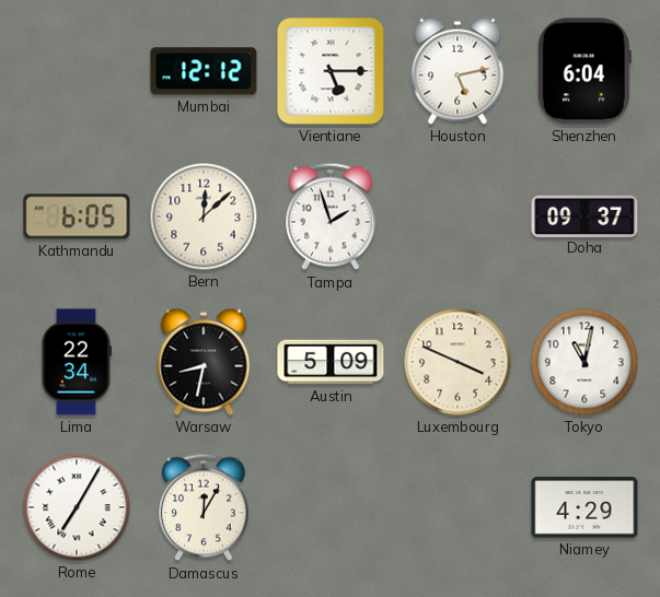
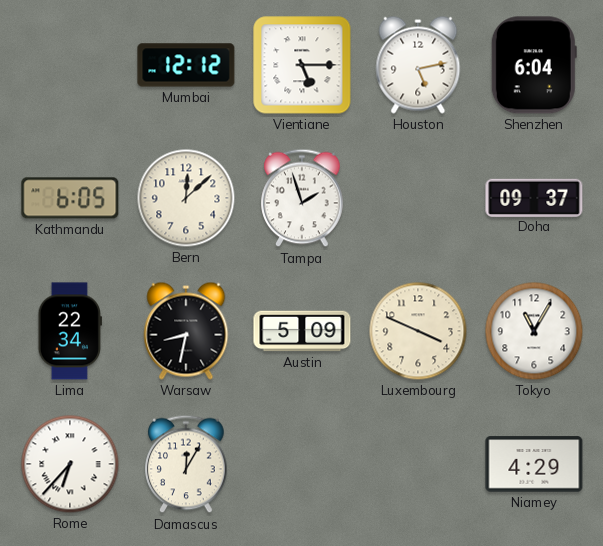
Tokyo: 11:02 -> 11:05
Rome: 7:05 -> 6:37
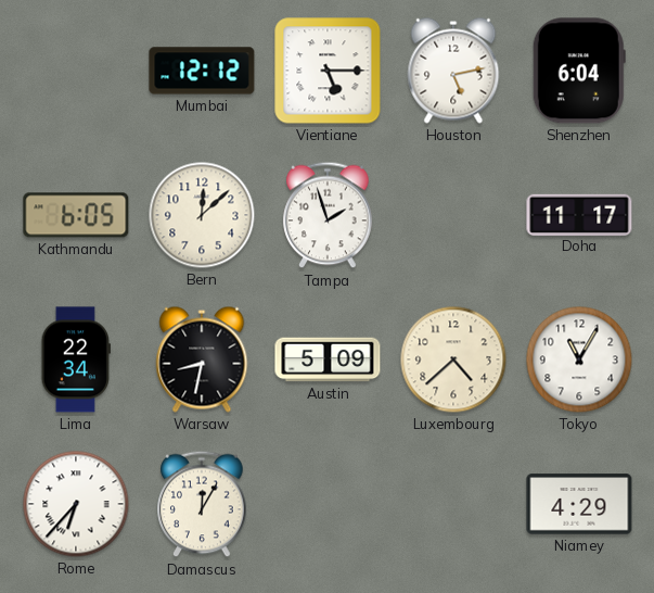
Doha: 09:37 -> 11:17
Luxembourg: 3:49 -> 4:38
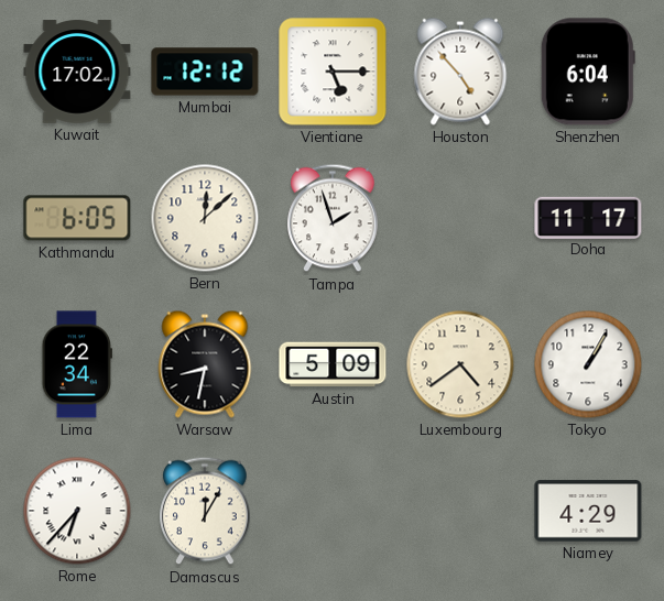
Kuwait: none -> 17:02
Houston: 5:13 -> 4:53
Luxembourg: 4:38 -> 4:39
Tokyo: 11:05 -> 1:05
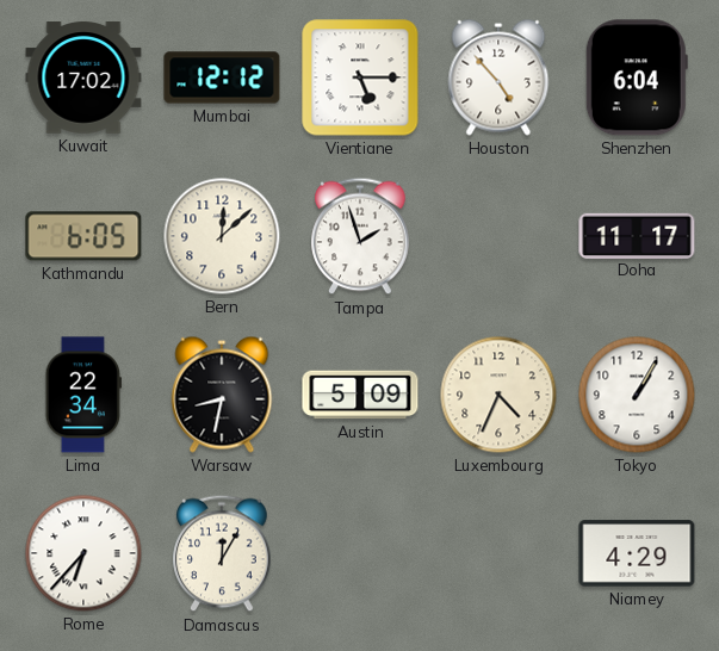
Luxembourg: 4:39 -> 4:34
